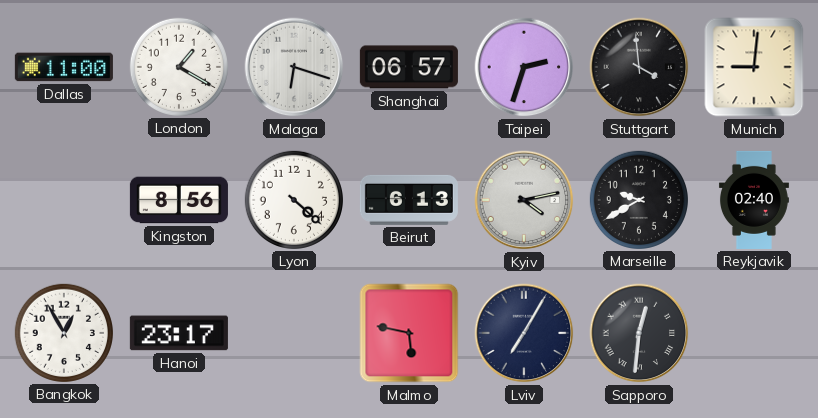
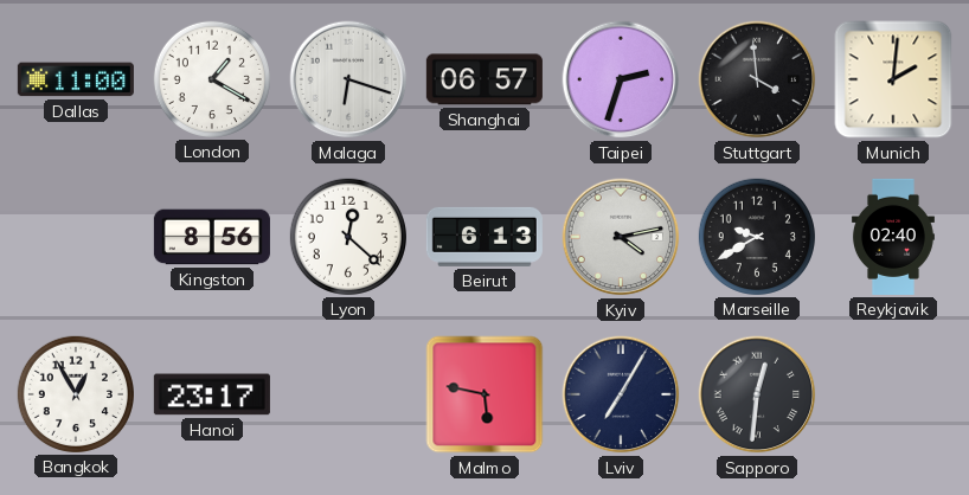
Munich: 9:01 -> 2:01
Lyon: 4:22 -> 12:22
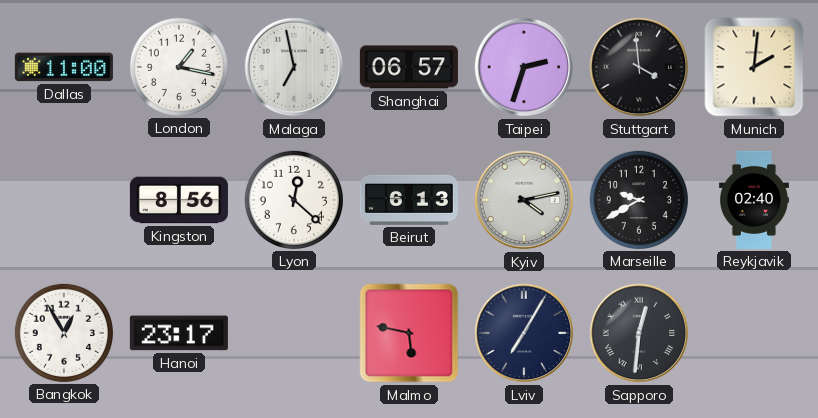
London: 1:20 -> 1:17
Malaga: 6:18 -> 6:58
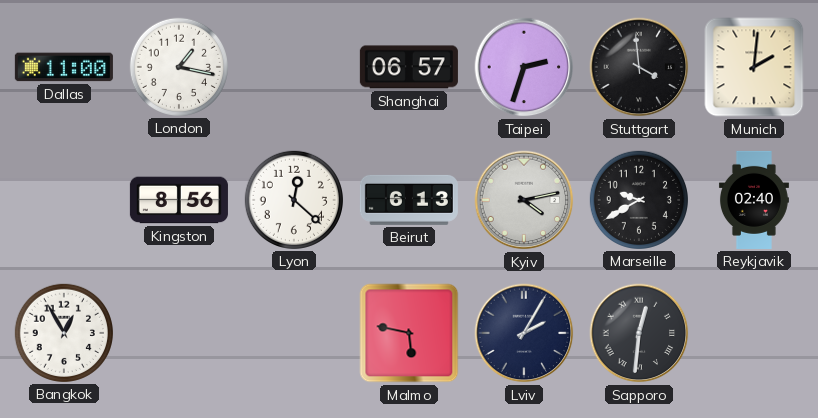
Malaga: 6:58 -> none
Hanoi: 23:17 -> none
Lviv: 7:05 -> 2:05
